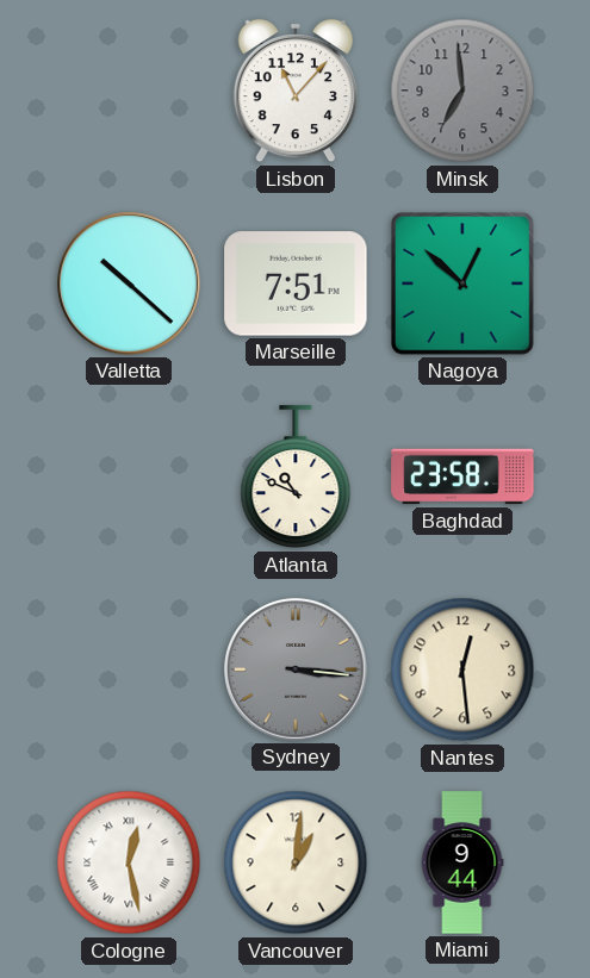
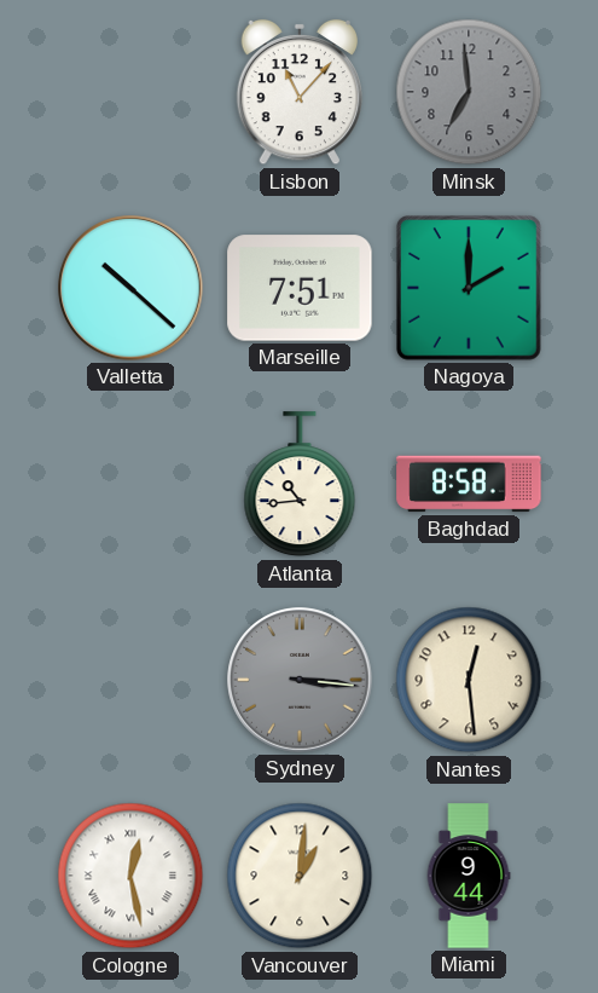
Nagoya: 12:52 -> 2:00
Atlanta: 10:49 -> 10:44
Baghdad: 23:58 -> 8:58
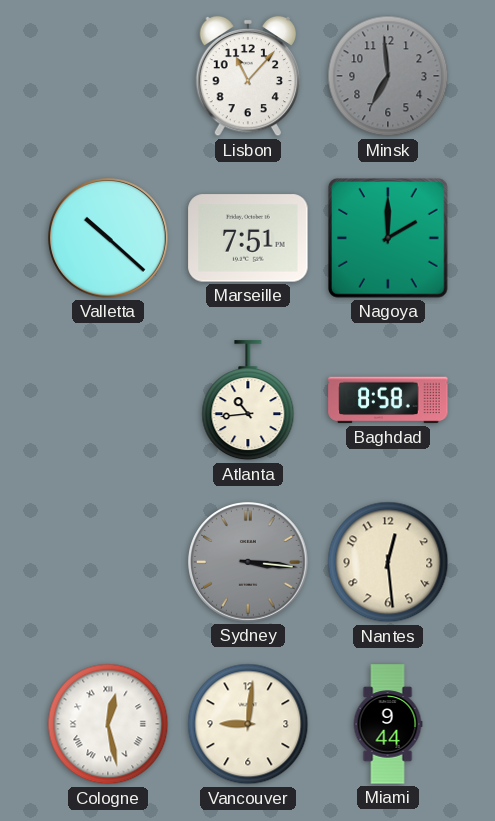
Vancouver: 1:01 -> 9:01
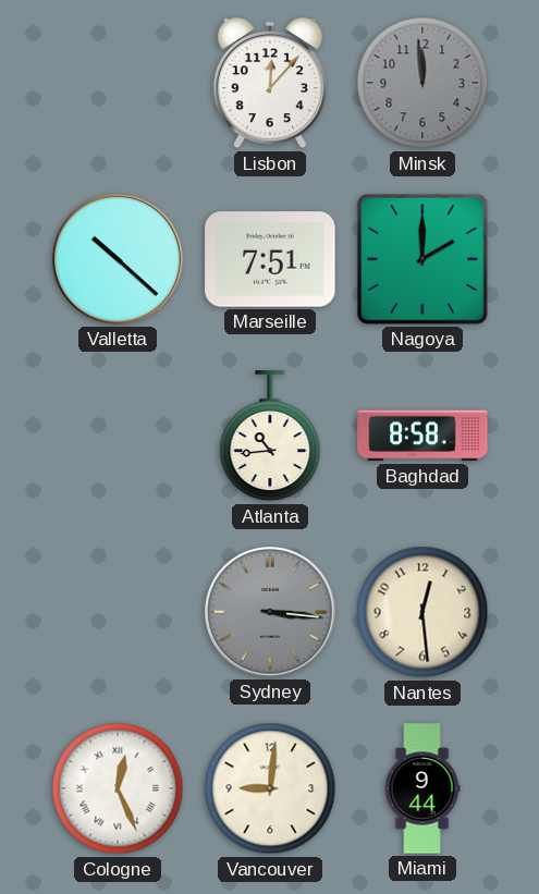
Lisbon: 11:07 -> 12:07
Minsk: 6:59 -> 11:59
Cologne: 12:28 -> 12:26
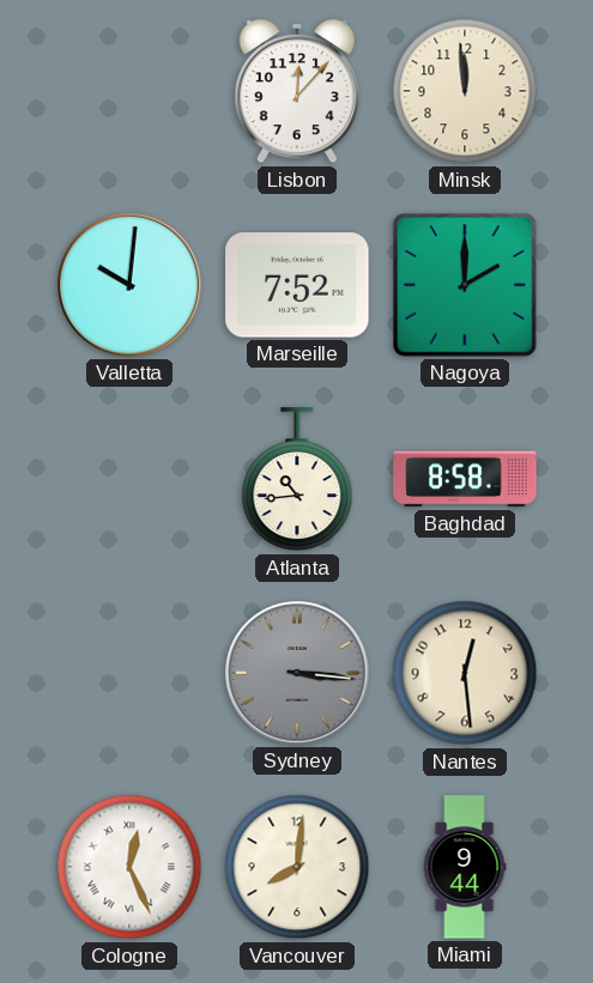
Minsk dial: grey -> cream
Valletta: 10:22 -> 10:01
Marseille: 7:51 -> 7:52
Vancouver: 9:01 -> 8:01
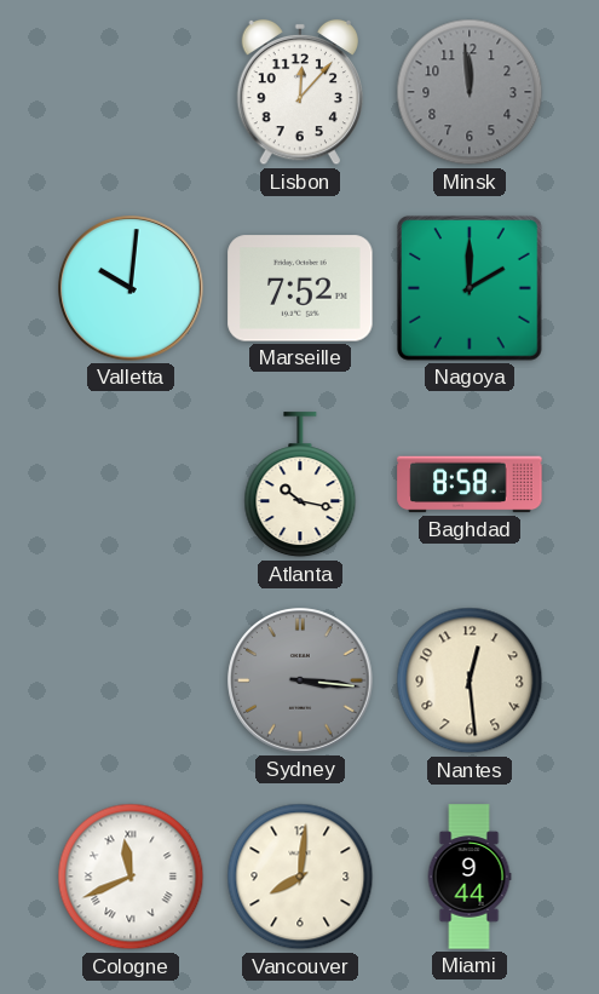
Minsk dial: cream -> grey
Atlanta: 10:44 -> 10:17
Cologne: 12:26 -> 11:41
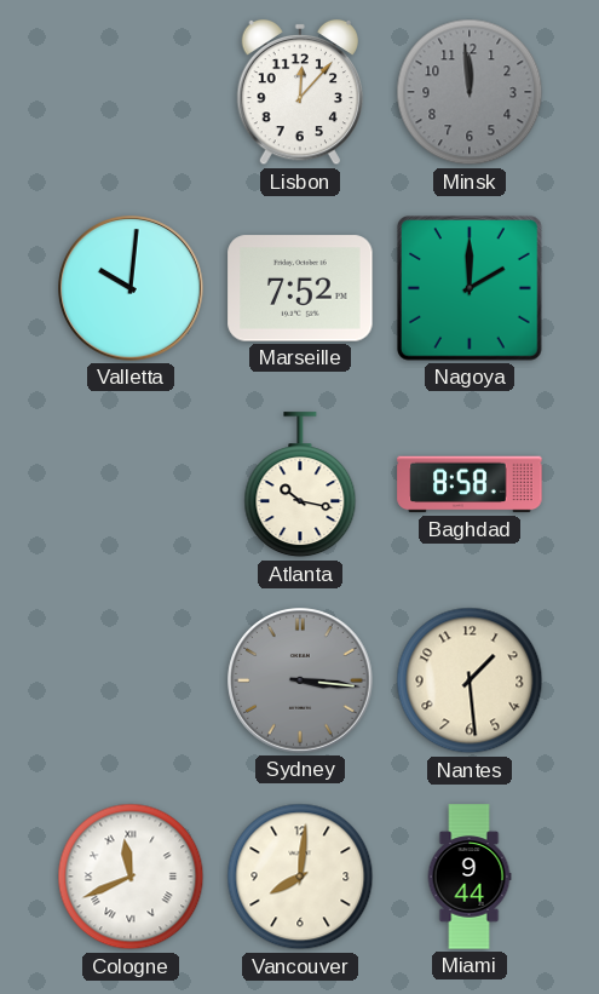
Nantes: 12:29 -> 1:29
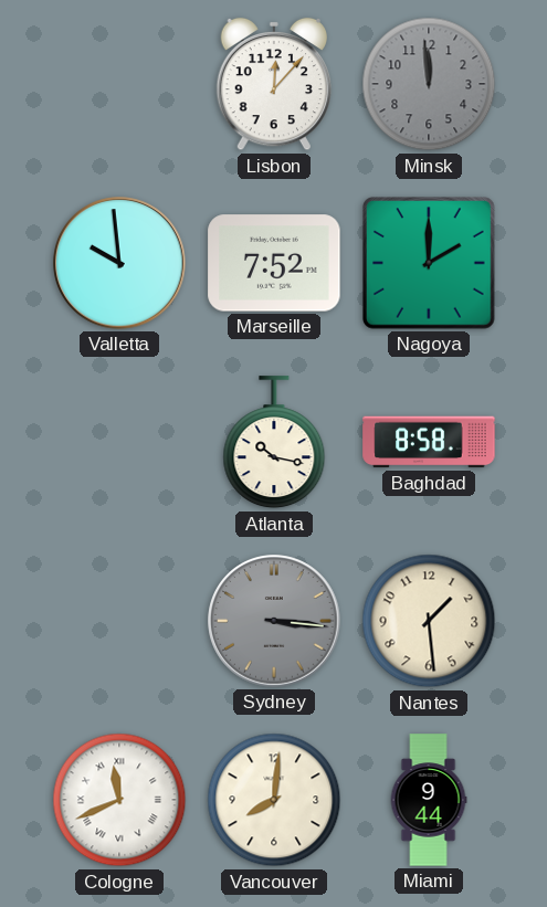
Valletta: 10:01 -> 9:59
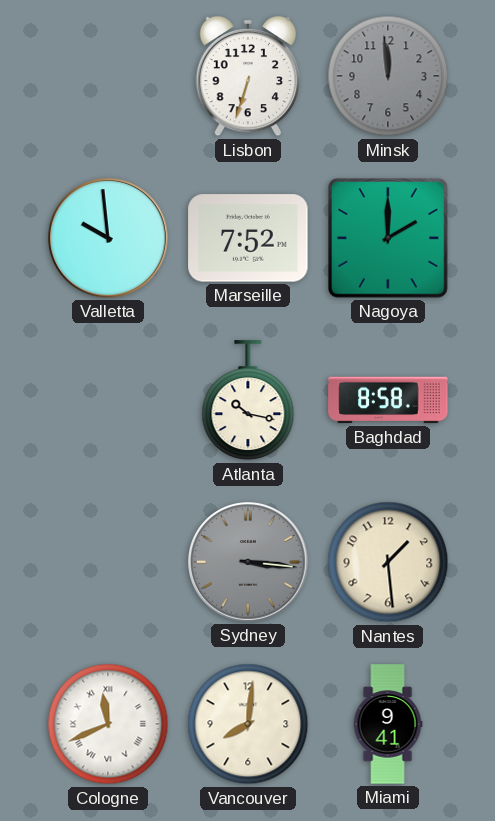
Lisbon: 12:07 -> 6:33
Miami: 9:44 -> 9:41
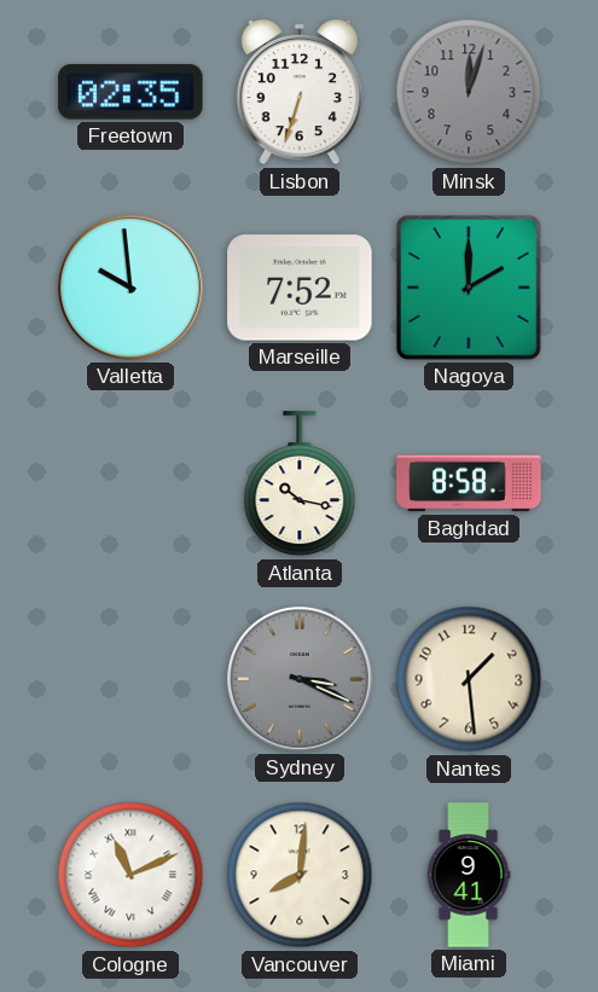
Freetown: none -> 02:35
Minsk: 11:59 -> 12:03
Sydney: 3:16 -> 3:19
Cologne: 11:41 -> 11:11
